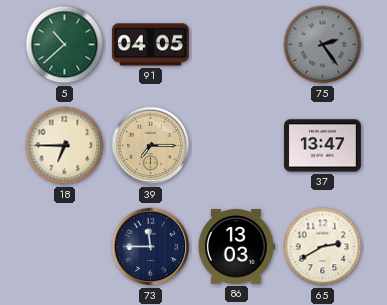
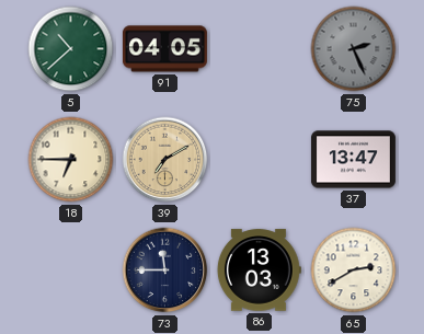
75: 2:24 -> 2:26
39: 7:15 -> 7:10
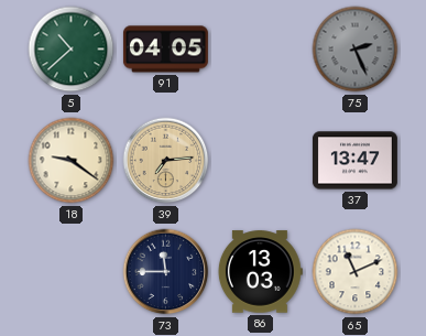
18: 6:45 -> 9:21
39: 7:10 -> 7:14
65: 2:40 -> 11:11
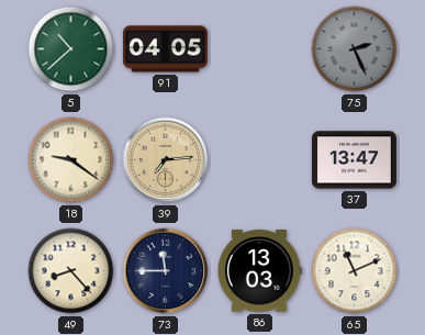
49: none -> 8:23
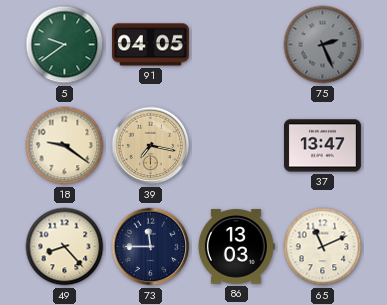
5: 10:38 -> 9:39
39: 7:14 -> 7:17
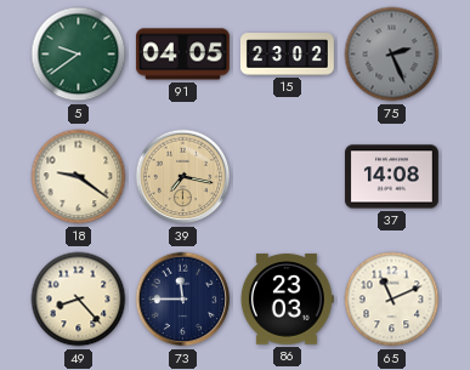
15: none -> 23:02
37: 13:47 -> 14:08
86: 13:03 -> 23:03
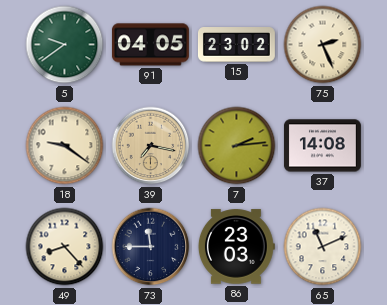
75 dial: grey -> cream
7: none -> 2:14
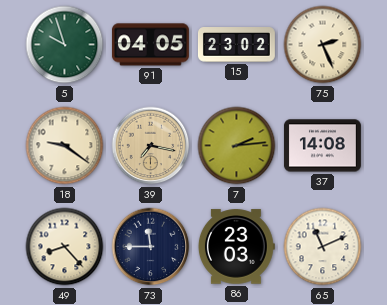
5: 9:39 -> 9:57
